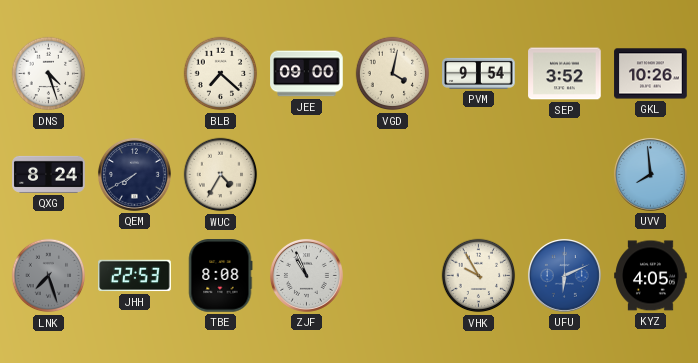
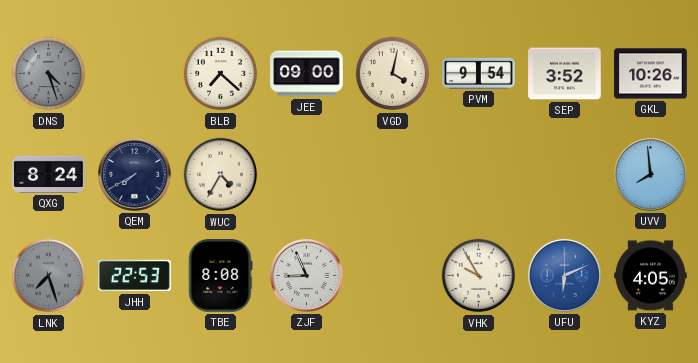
DNS dial: white -> grey
ZJF: 10:56 -> 8:56
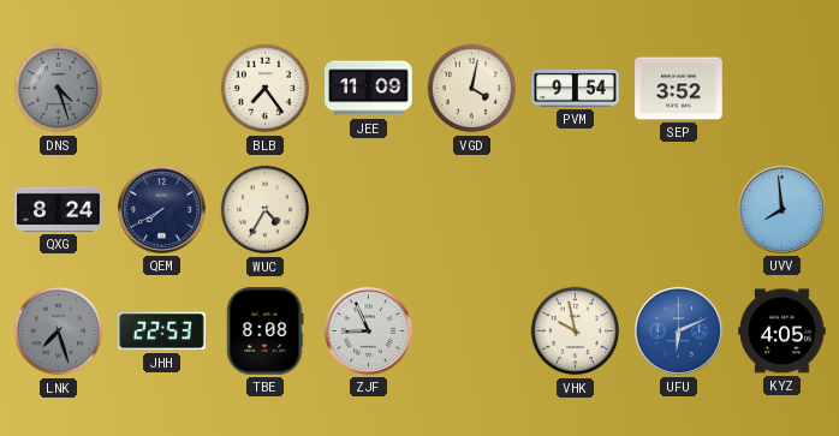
BLB: 7:22 -> 7:24
JEE: 09:00 -> 11:09
GKL: 10:26 -> none
VHK: 9:55 -> 9:58
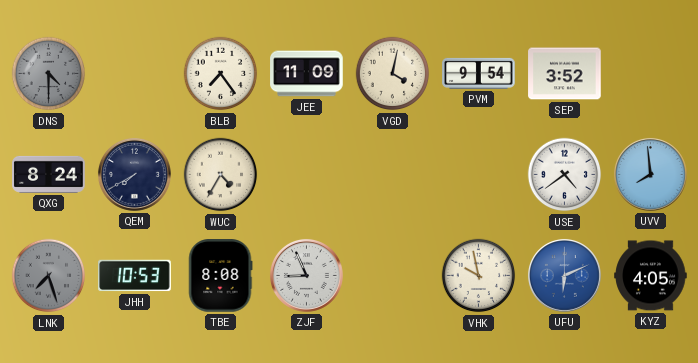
DNS: 4:27 -> 4:30
USE: none -> 4:39
JHH: 22:53 -> 10:53
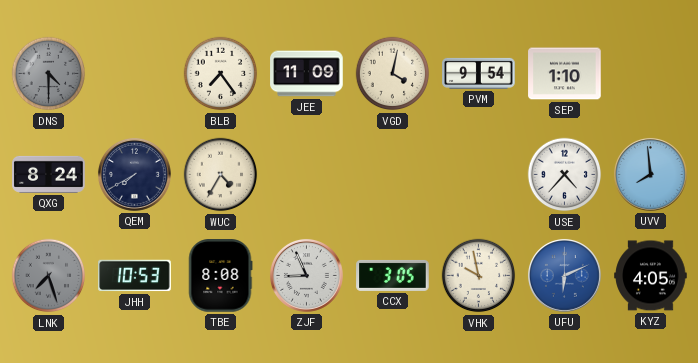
SEP: 3:52 -> 1:10
USE: 4:39 -> 4:37
CCX: none -> 3:05
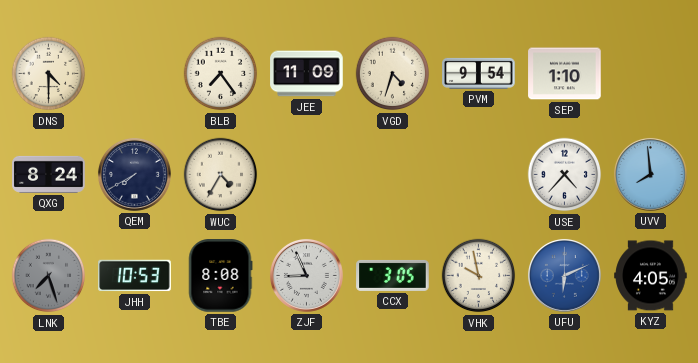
DNS dial: grey -> cream
VGD: 4:02 -> 4:33
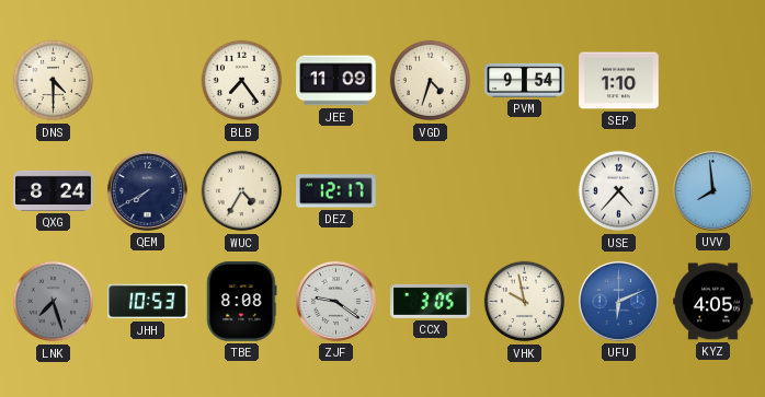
DEZ: none -> 12:17
ZJF: 8:56 -> 9:21
